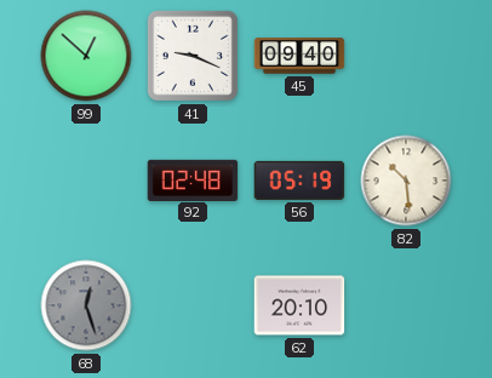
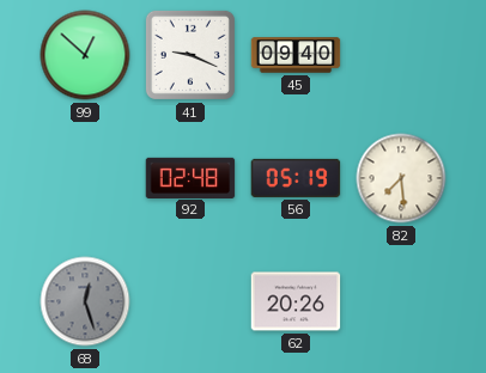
82: 10:29 -> 7:29
62: 20:10 -> 20:26
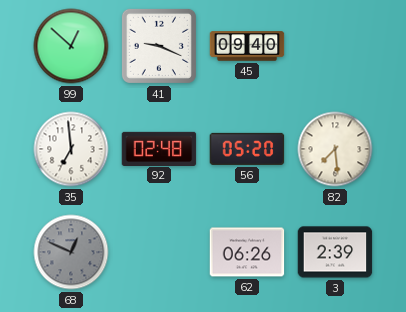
35: none -> 6:59
56: 05:19 -> 05:20
68: 12:27 -> 12:49
62: 20:26 -> 06:26
3: none -> 2:39
